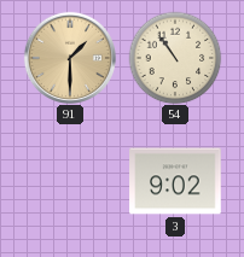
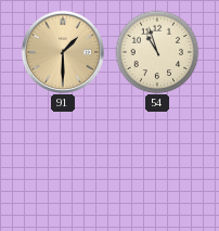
54: 10:54 -> 10:57
3: 9:02 -> none
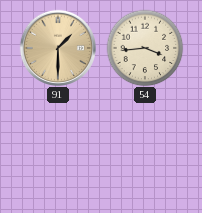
54: 10:57 -> 3:44
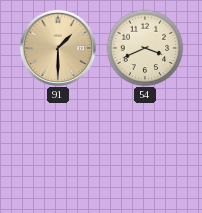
54: 3:44 -> 3:41
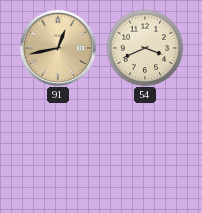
91: 1:30 -> 12:43
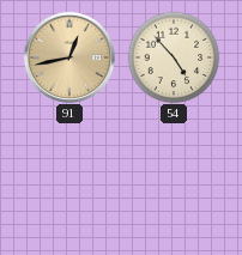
54: 3:41 -> 4:53
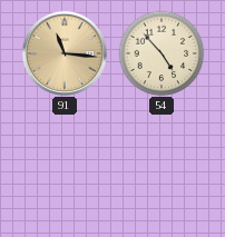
91: 12:43 -> 11:16
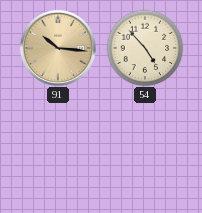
91: 11:16 -> 10:16
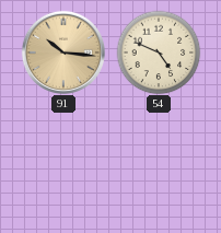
54: 4:53 -> 4:49
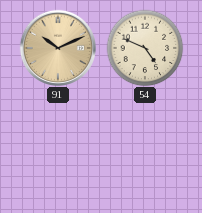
91: 10:16 -> 10:11
